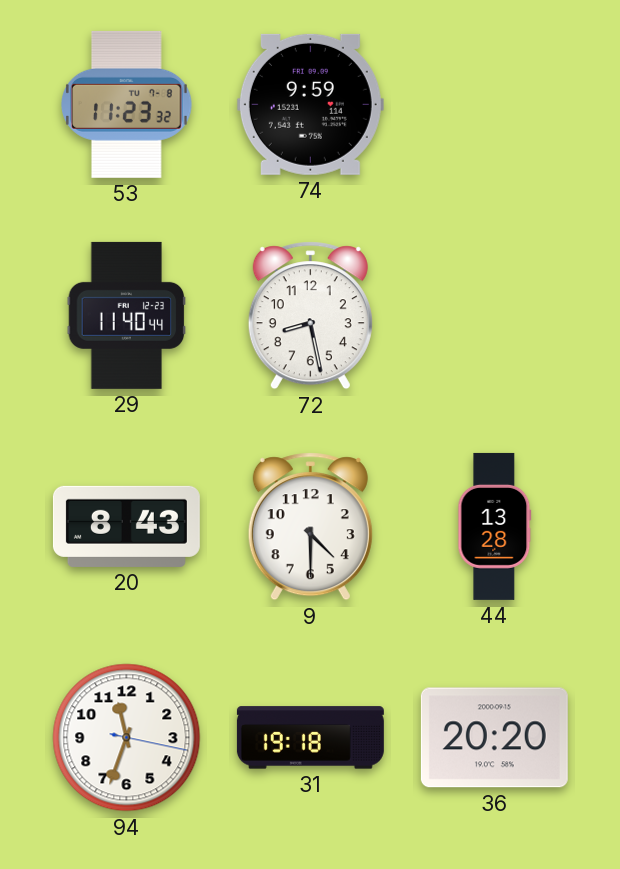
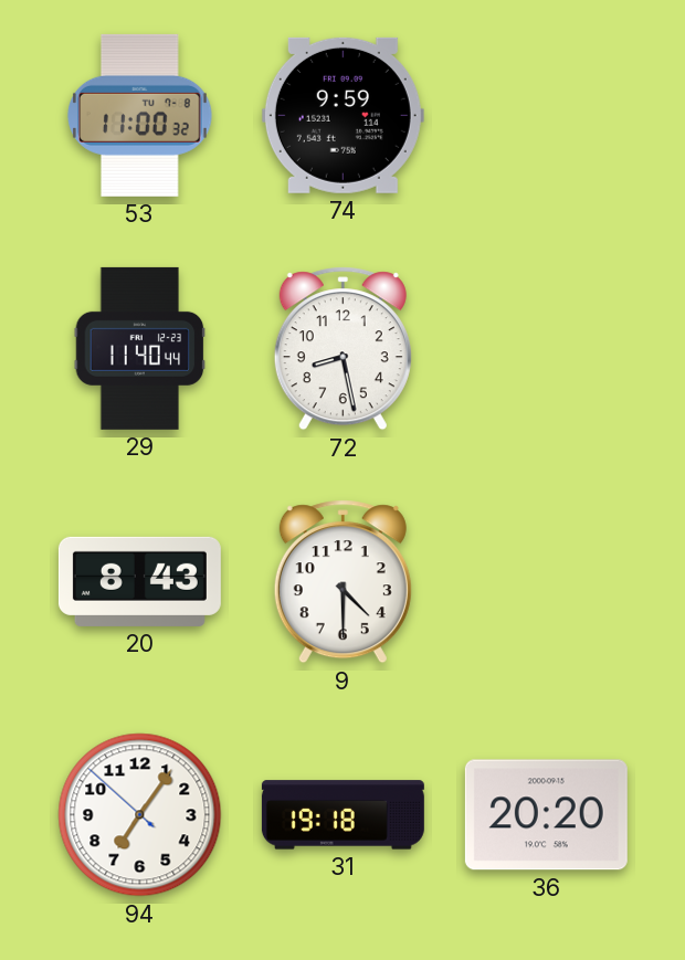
53: 11:23 -> 11:00
44: 13:28 -> none
94: 11:33 -> 7:05
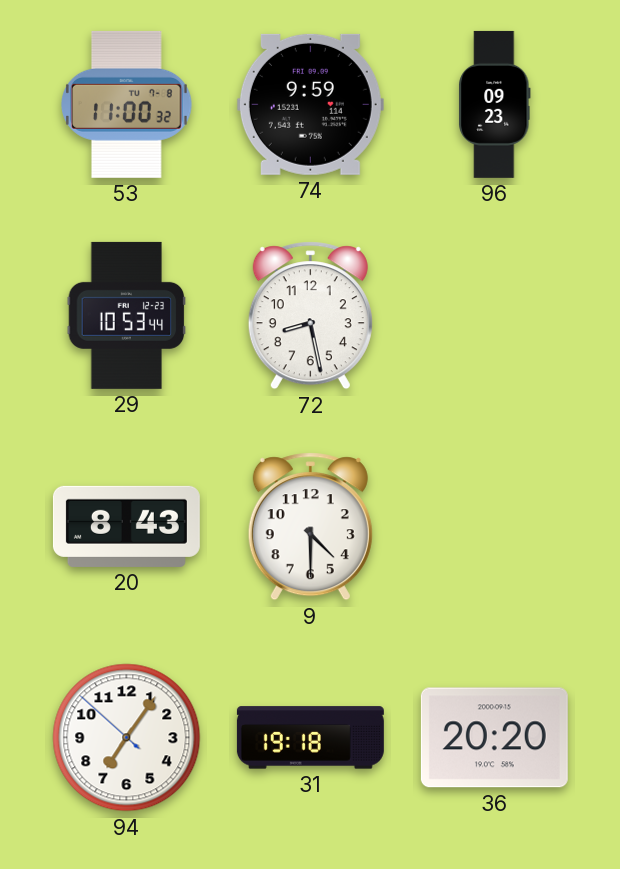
96: none -> 09:23
29: 11:40 -> 10:53
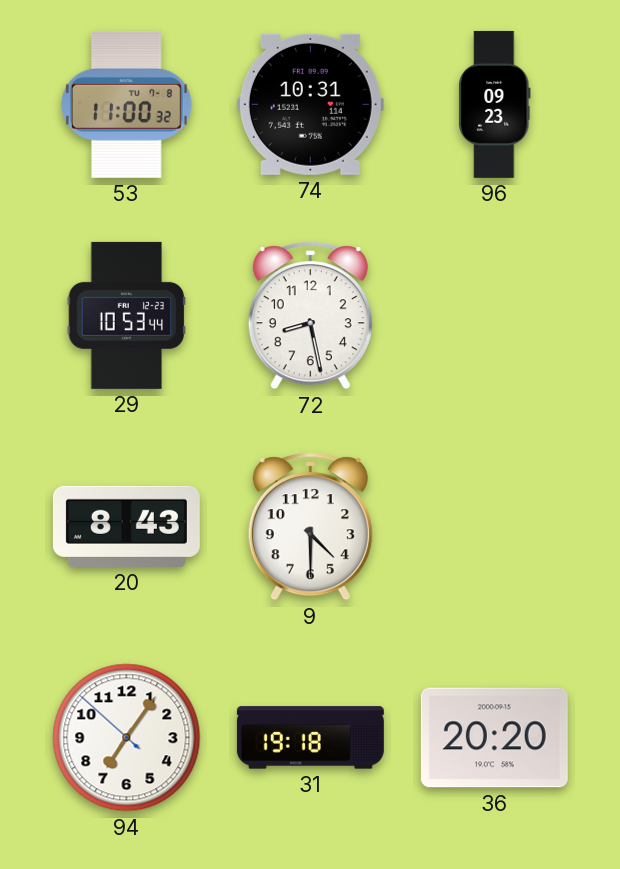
74: 9:59 -> 10:31
